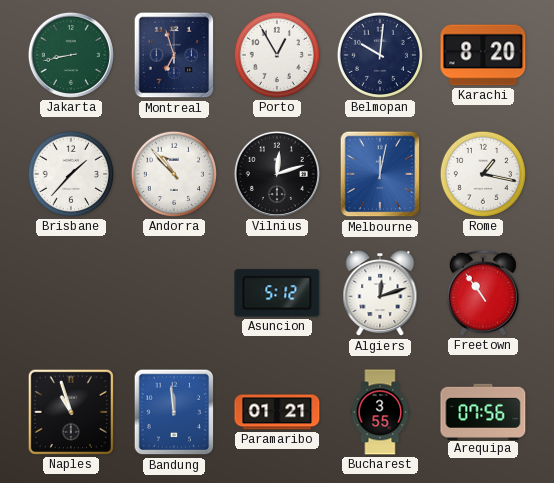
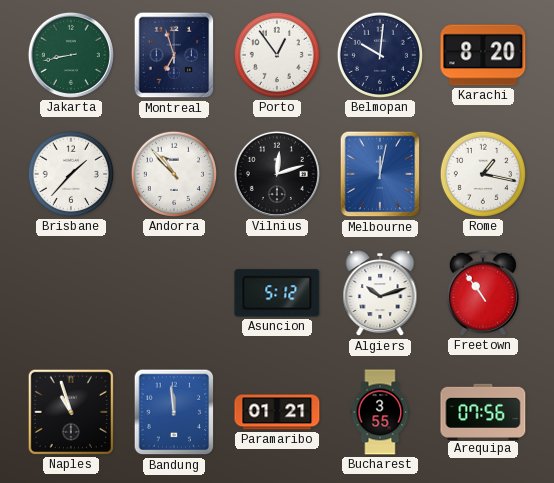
Porto: 12:55 -> 12:54
Algiers: 12:12 -> 10:12
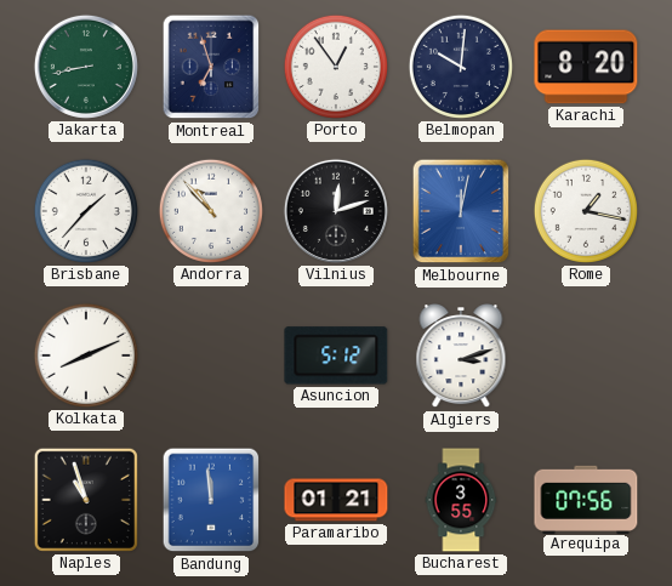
Kolkata: none -> 8:11
Algiers: 10:12 -> 3:12
Freetown: 10:54 -> none
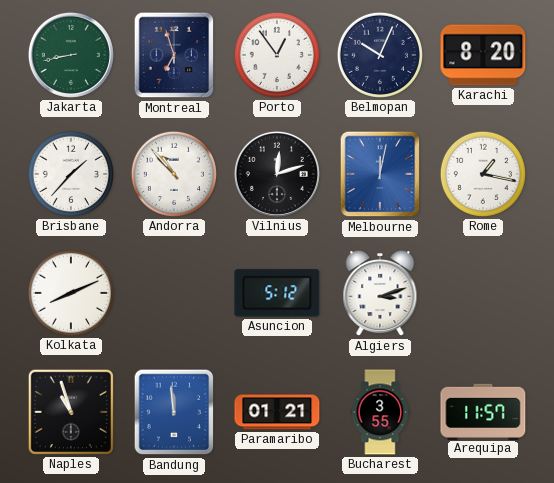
Belmopan: 10:01 -> 10:04
Arequipa: 07:56 -> 11:57
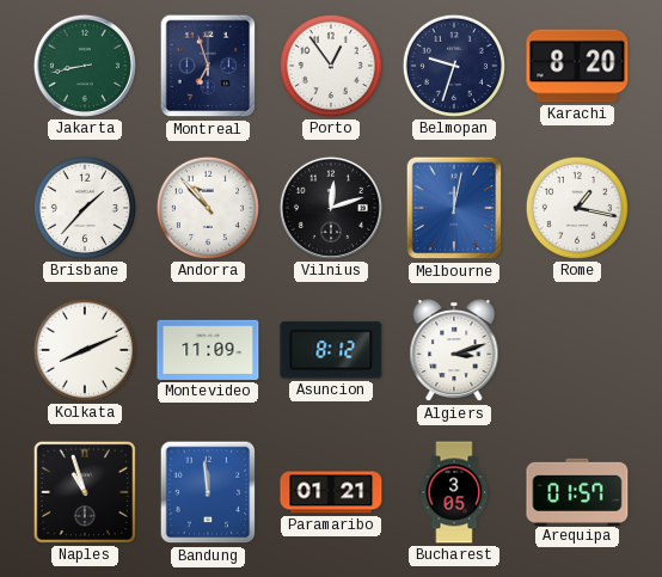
Belmopan: 10:04 -> 9:33
Montevideo: none -> 11:09
Asuncion: 5:12 -> 8:12
Bucharest: 3:55 -> 3:05
Arequipa: 11:57 -> 01:57
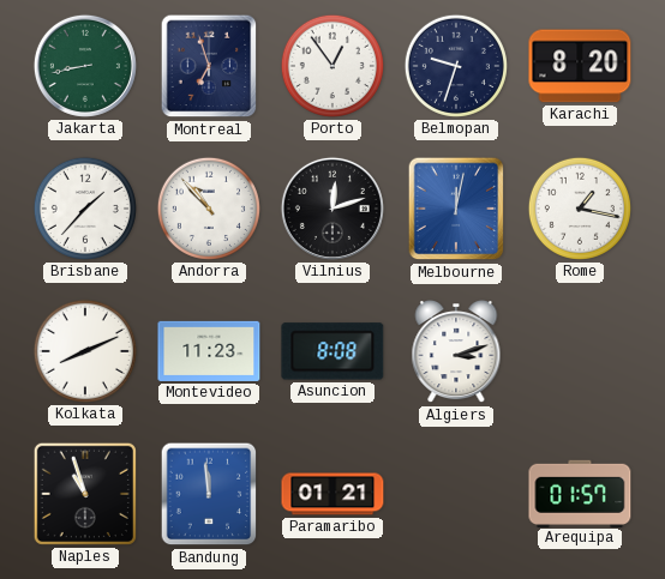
Montevideo: 11:09 -> 11:23
Asuncion: 8:12 -> 8:08
Bucharest: 3:05 -> none
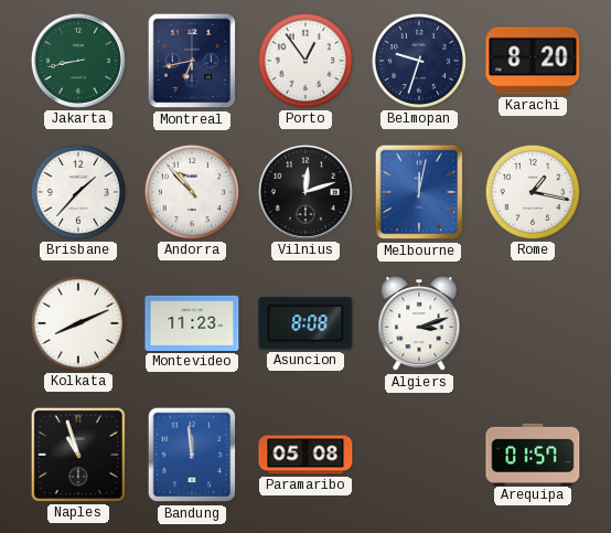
Montreal: 6:57 -> 6:43
Paramaribo: 01:21 -> 05:08
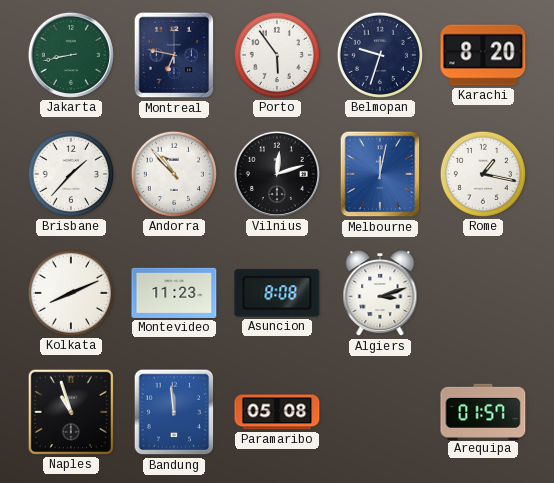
Montreal: 6:43 -> 6:47
Porto: 12:54 -> 5:54
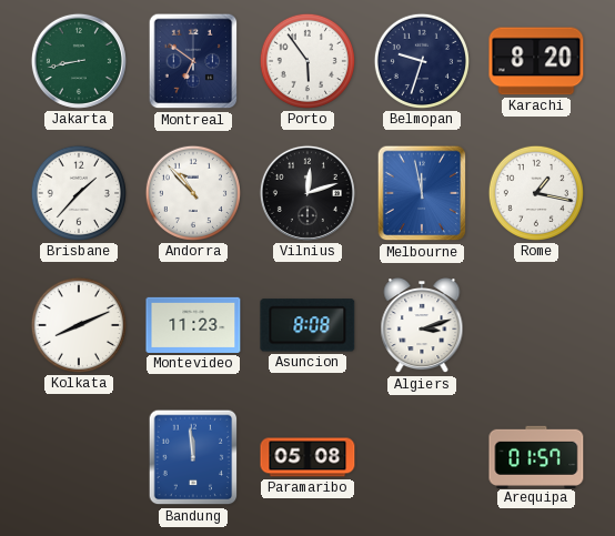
Montreal: 6:47 -> 6:51
Melbourne: 12:02 -> 11:58
Naples: 10:57 -> none
